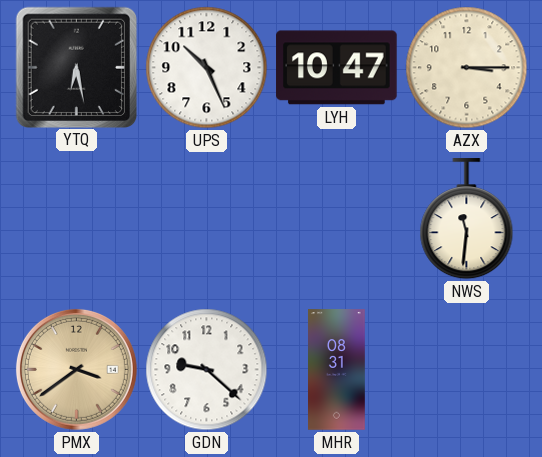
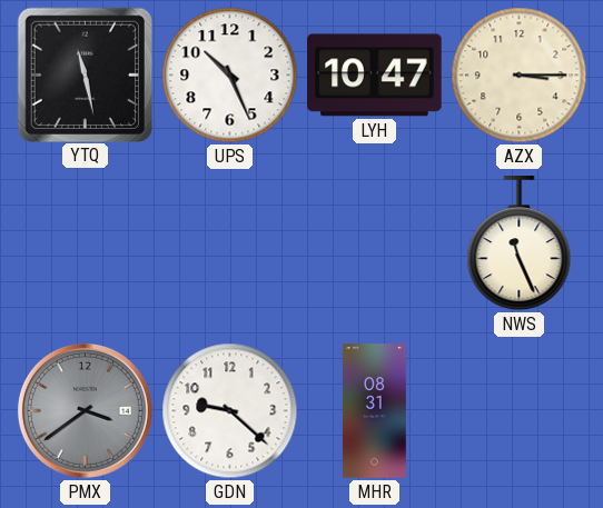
YTQ: 6:28 -> 11:28
NWS: 11:31 -> 11:26
PMX dial: champagne -> grey
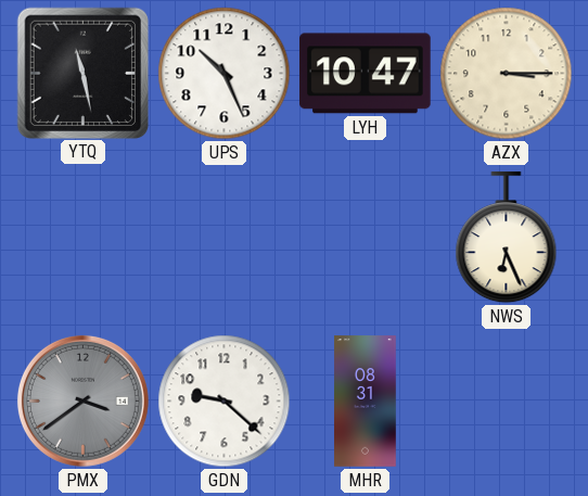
NWS: 11:26 -> 6:26
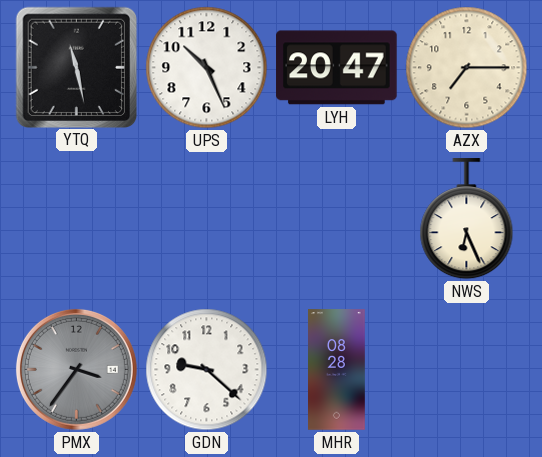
LYH: 10:47 -> 20:47
AZX: 3:15 -> 7:15
PMX: 3:39 -> 3:36
MHR: 08:31 -> 08:28
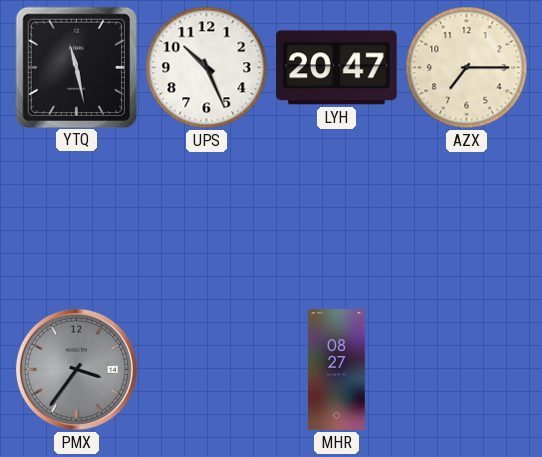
NWS: 6:26 -> none
GDN: 9:22 -> none
MHR: 08:28 -> 08:27
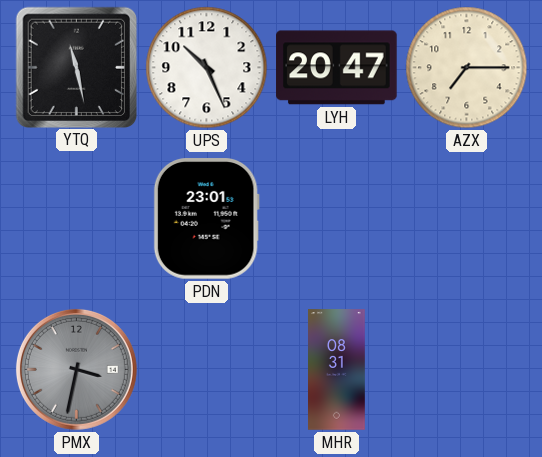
PDN: none -> 23:01
PMX: 3:36 -> 3:32
MHR: 08:27 -> 08:31
